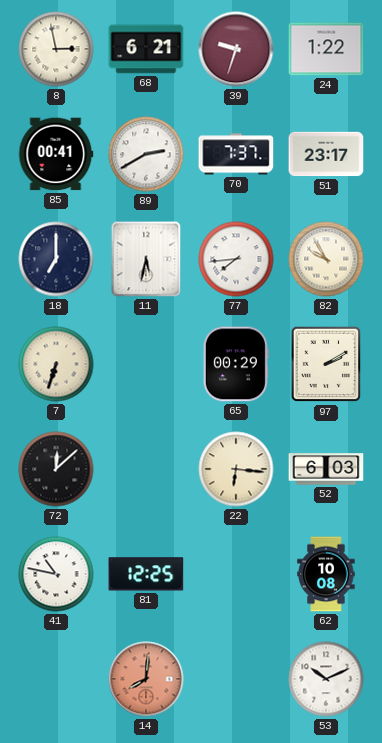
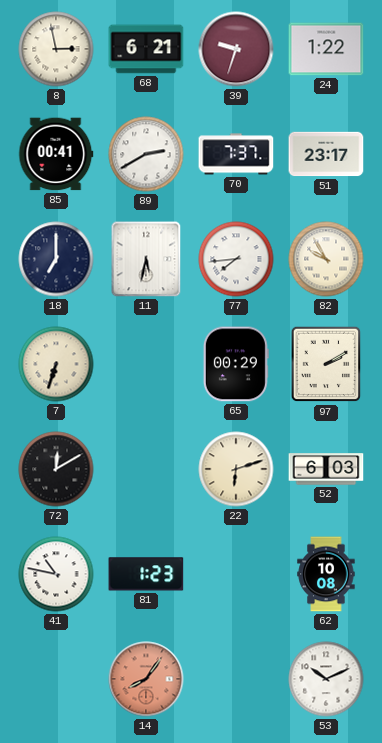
72: 12:08 -> 12:10
22: 6:16 -> 6:12
81: 12:25 -> 1:23
14: 8:01 -> 8:06
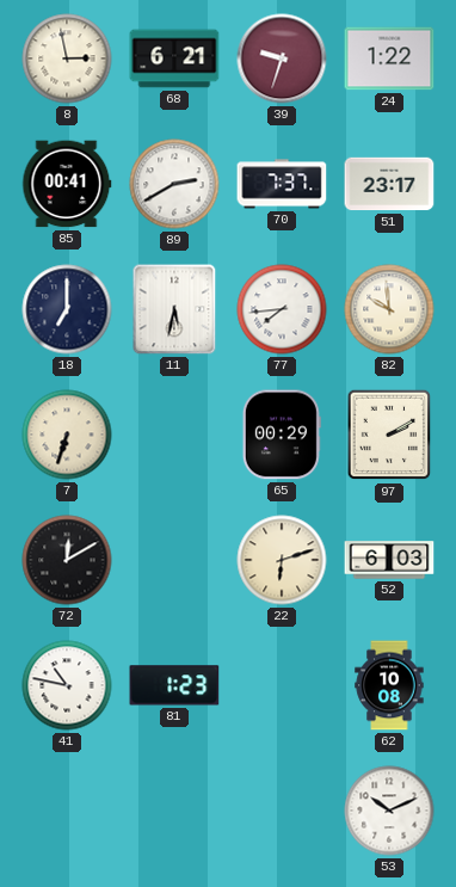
82: 9:55 -> 9:59
14: 8:06 -> none
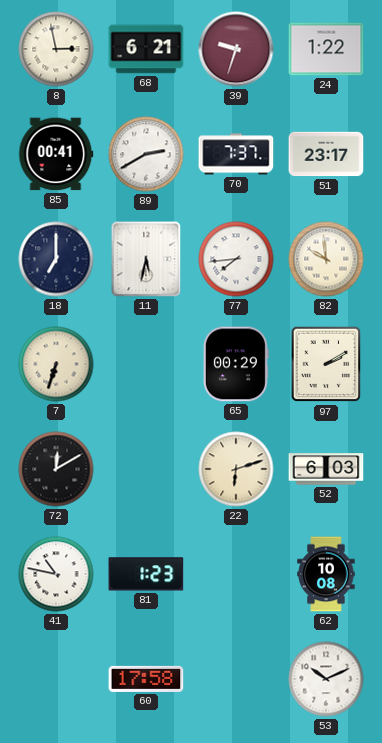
60: none -> 17:58
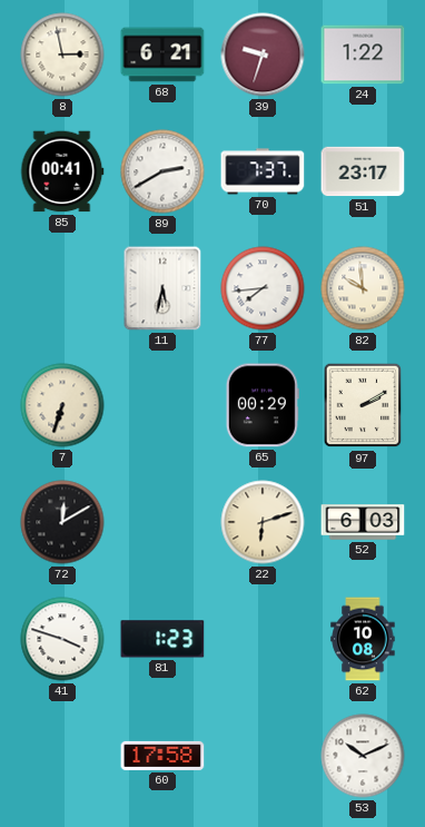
18: 7:00 -> none
41: 10:47 -> 3:48
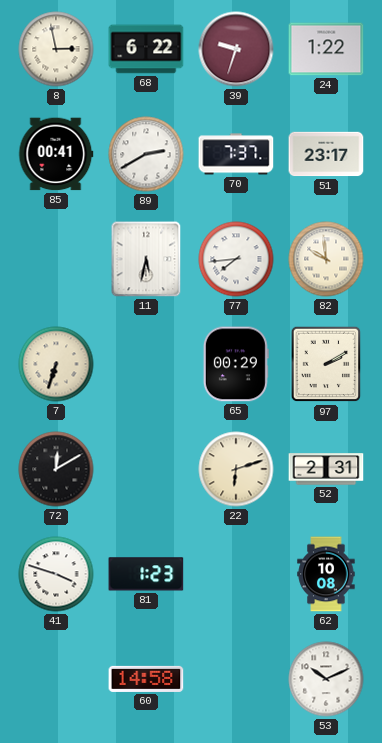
68: 6:21 -> 6:22
52: 6:03 -> 2:31
60: 17:58 -> 14:58
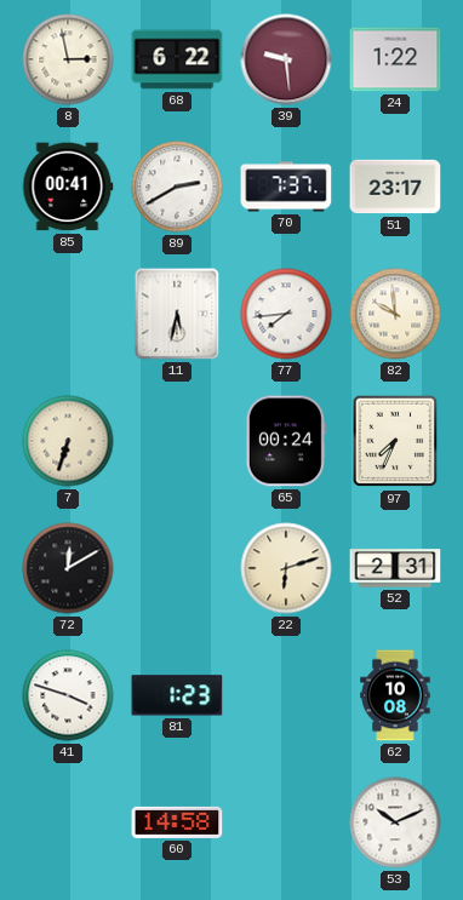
39: 9:33 -> 9:29
65: 00:29 -> 00:24
97: 2:10 -> 7:34
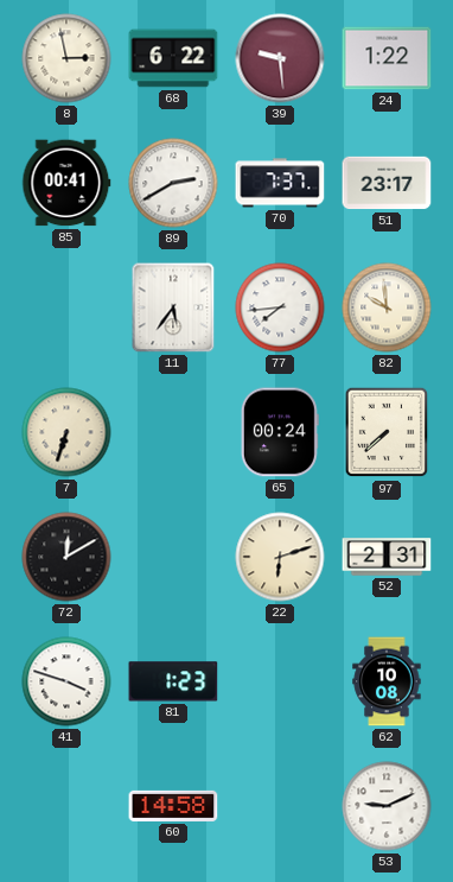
11: 5:32 -> 5:36
97: 7:34 -> 7:38
53: 10:11 -> 9:11
